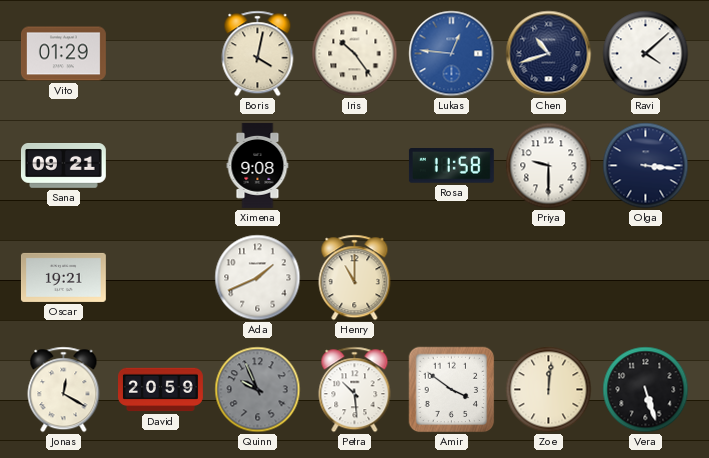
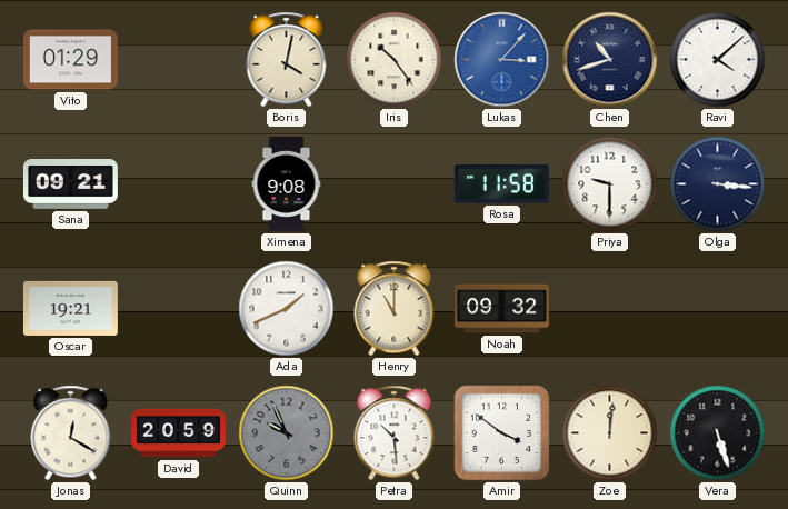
Lukas: 12:46 -> 3:07
Noah: none -> 09:32
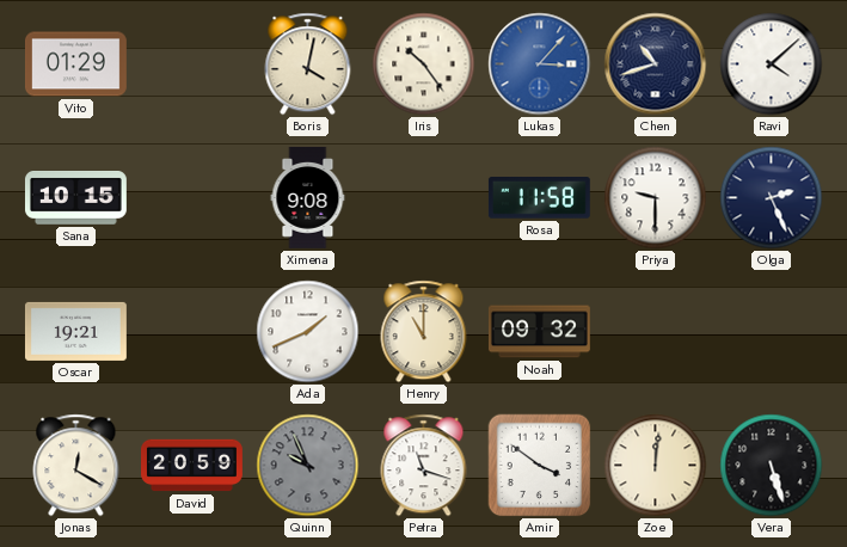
Sana: 09:21 -> 10:15
Olga: 3:16 -> 2:26
Petra: 10:29 -> 11:18
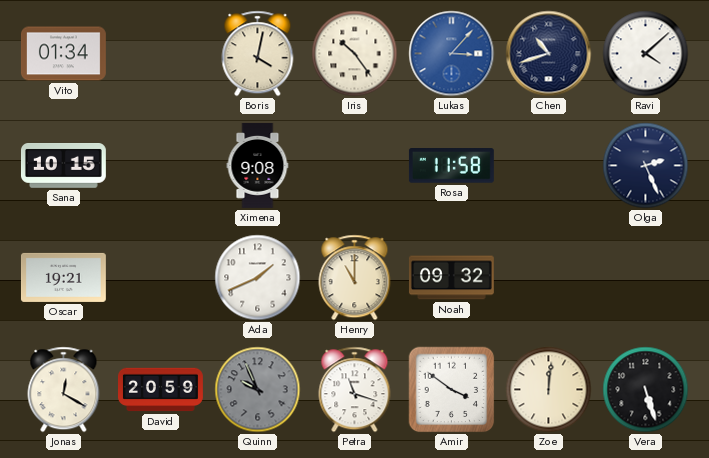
Vito: 01:29 -> 01:34
Priya: 9:30 -> none
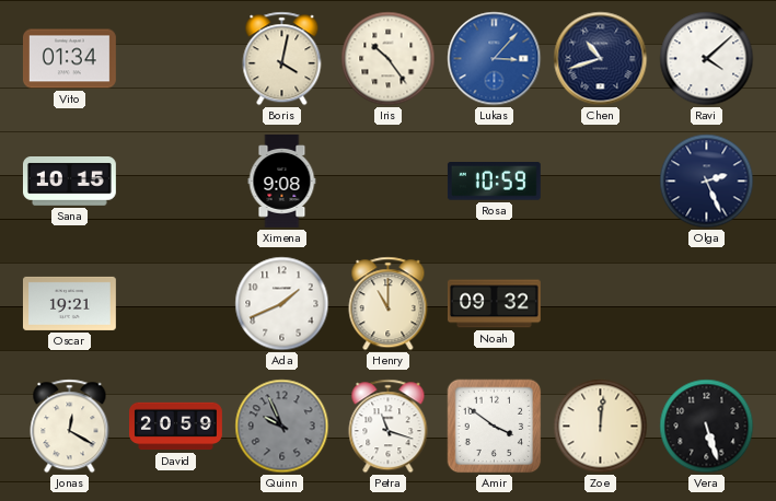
Rosa: 11:58 -> 10:59
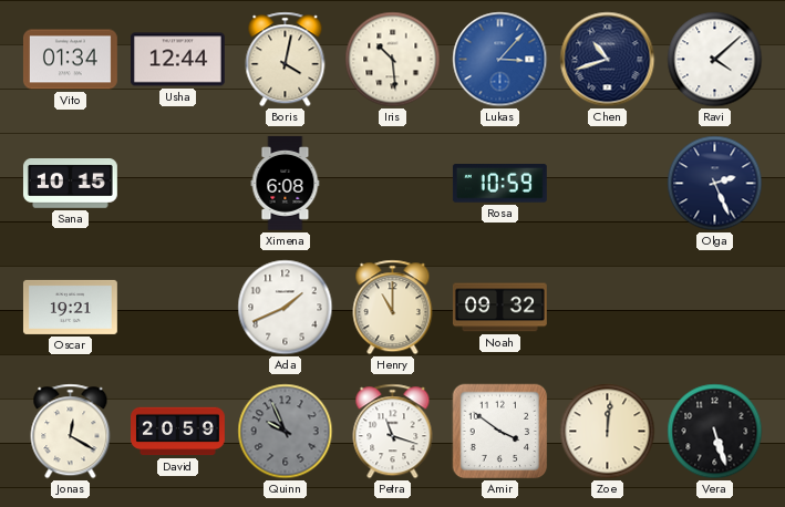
Usha: none -> 12:44
Iris: 10:24 -> 10:29
Ximena: 9:08 -> 6:08
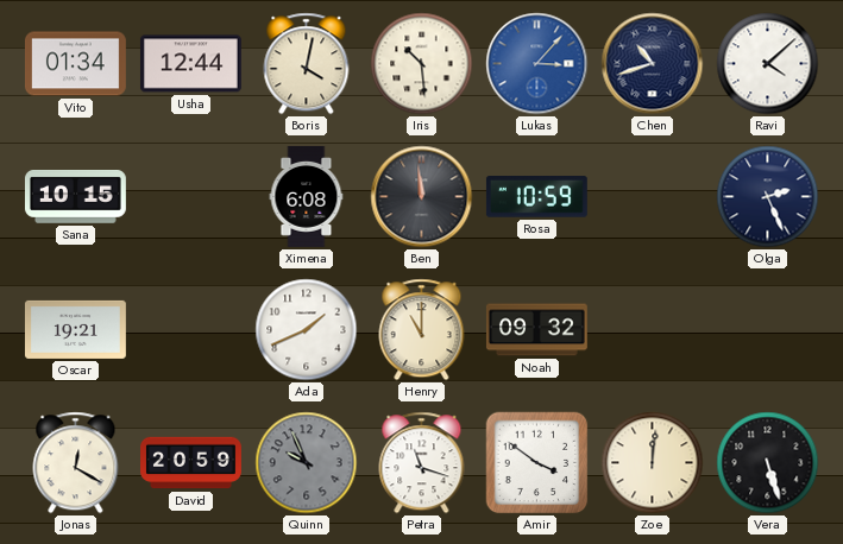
Ben: none -> 11:59
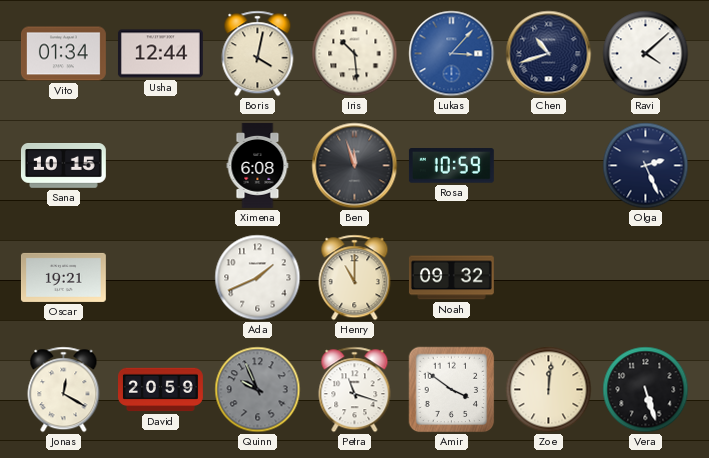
Ben: 11:59 -> 11:57
